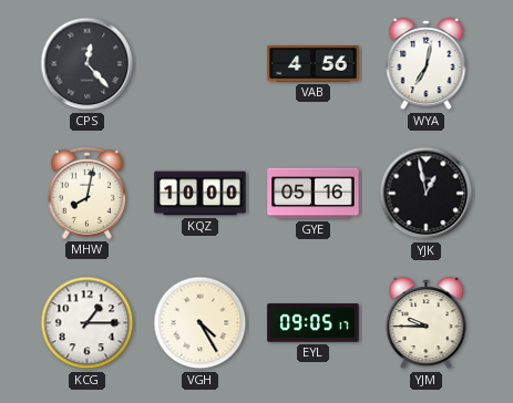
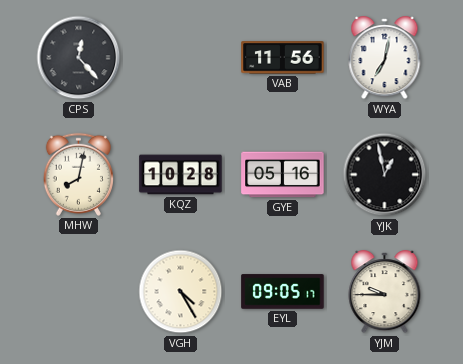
VAB: 4:56 -> 11:56
KQZ: 10:00 -> 10:28
KCG: 1:15 -> none
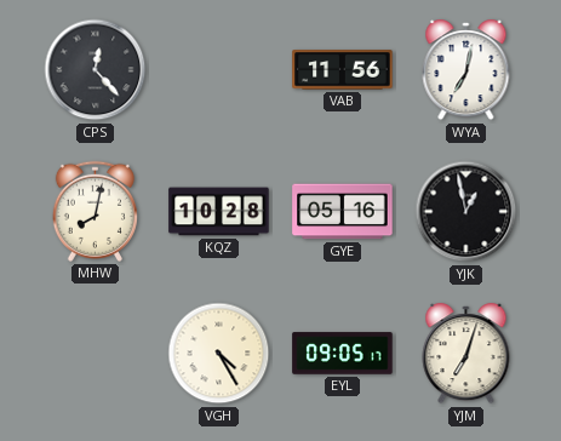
YJM: 9:45 -> 7:03
